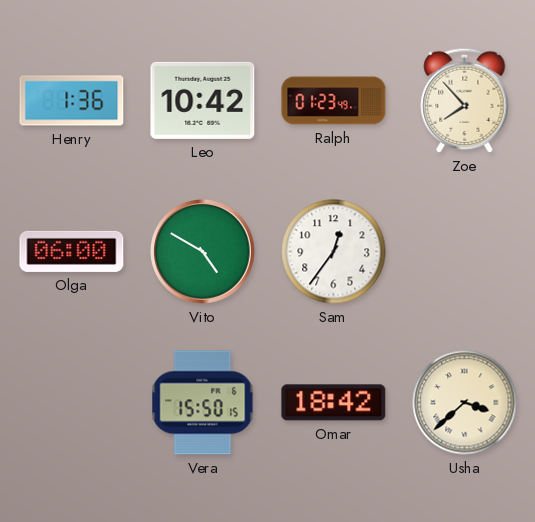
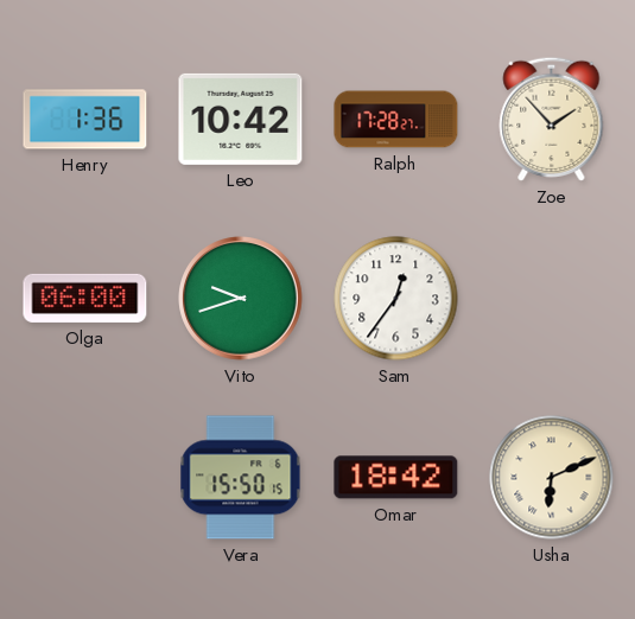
Ralph: 01:23 -> 17:28
Zoe: 7:53 -> 1:53
Vito: 4:50 -> 9:42
Usha: 3:38 -> 6:11
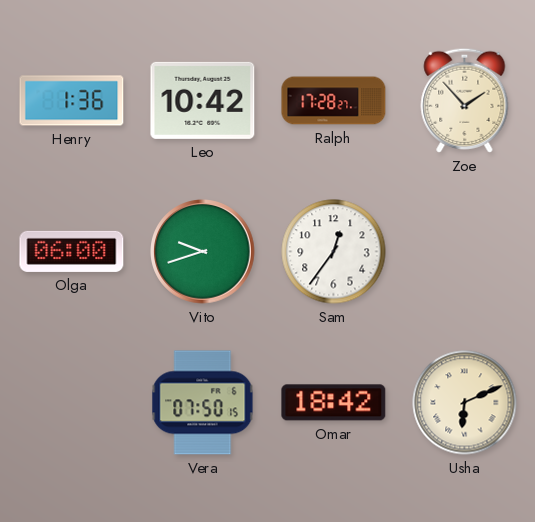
Vera: 15:50 -> 07:50
